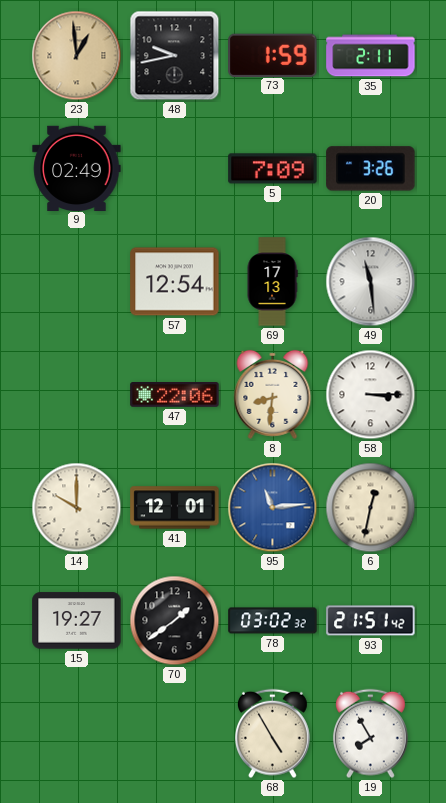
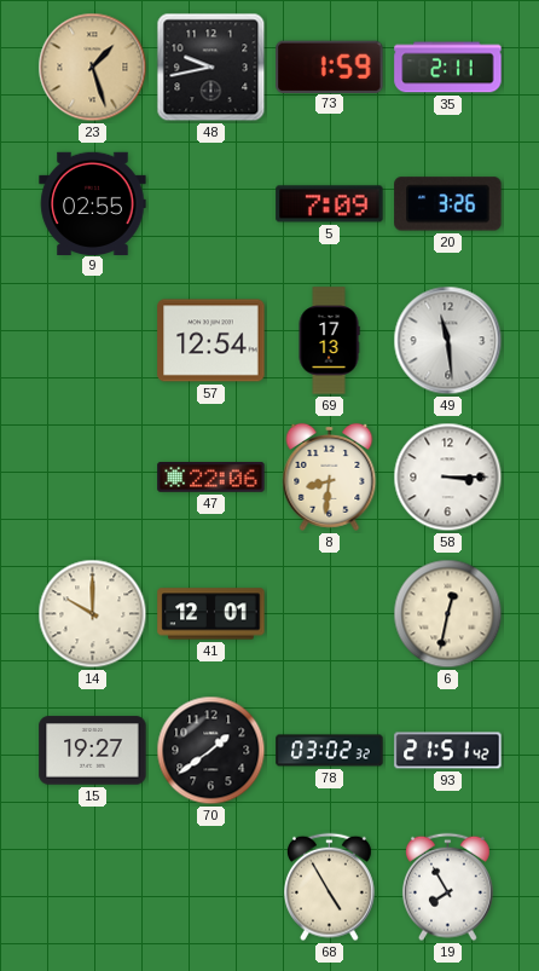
23: 12:59 -> 1:27
9: 02:49 -> 02:55
95: 11:14 -> none
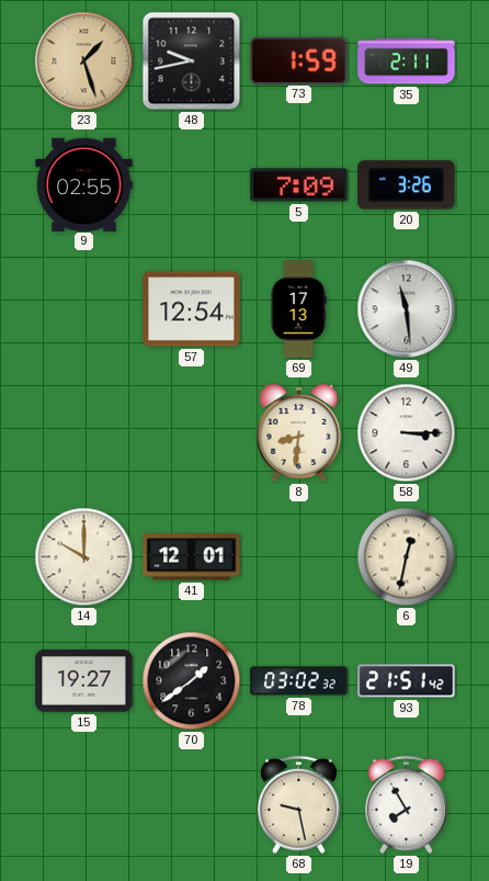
47: 22:06 -> none
68: 4:55 -> 9:28
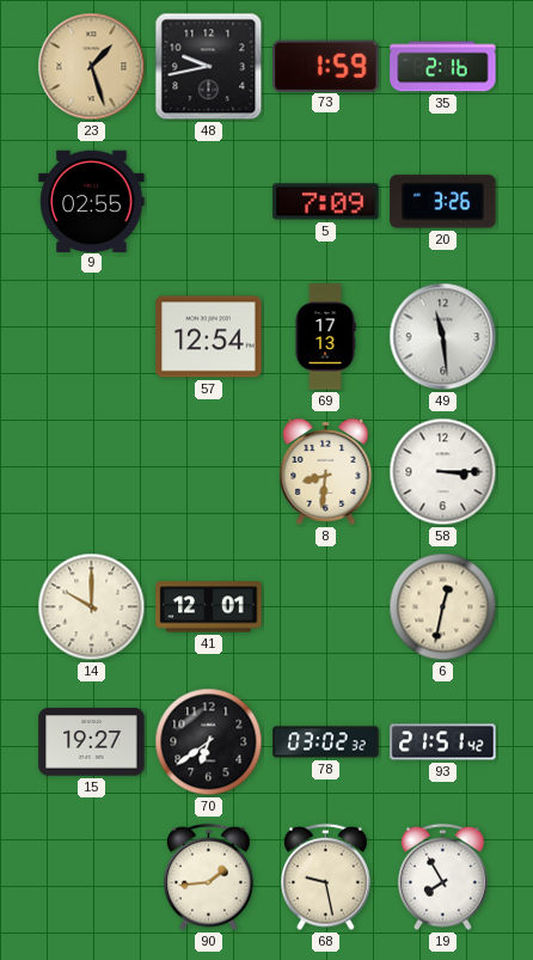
35: 2:11 -> 2:16
70: 1:39 -> 6:39
90: none -> 1:44
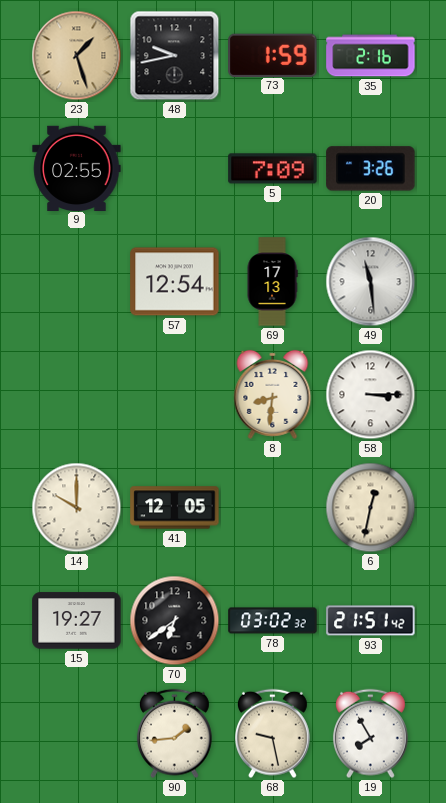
41: 12:01 -> 12:05
